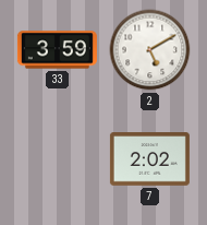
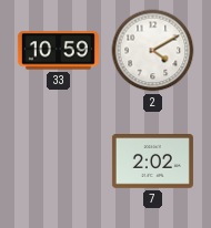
33: 3:59 -> 10:59
2: 5:10 -> 4:10
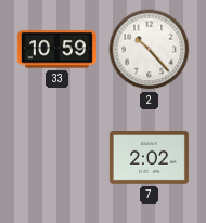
2: 4:10 -> 10:23
